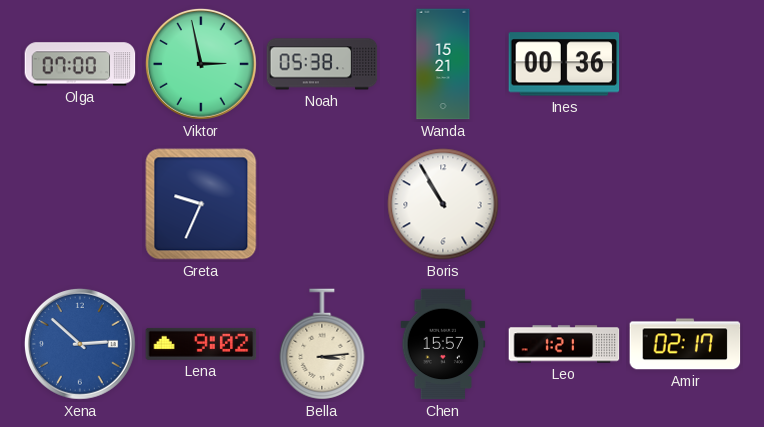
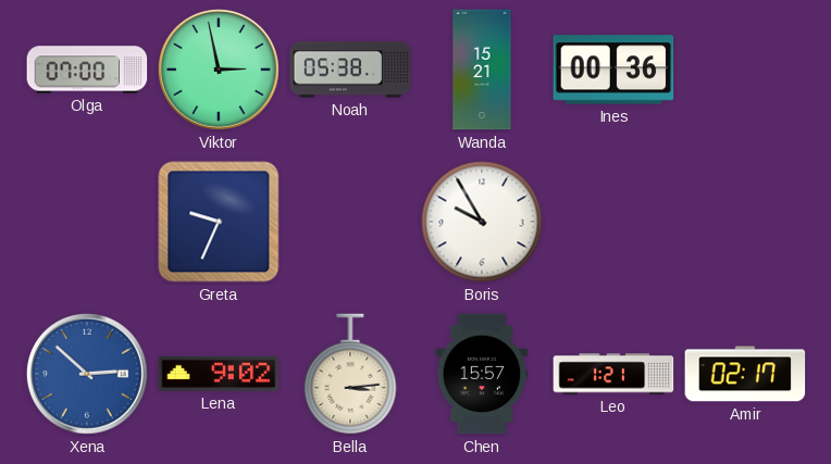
Boris: 10:55 -> 9:55
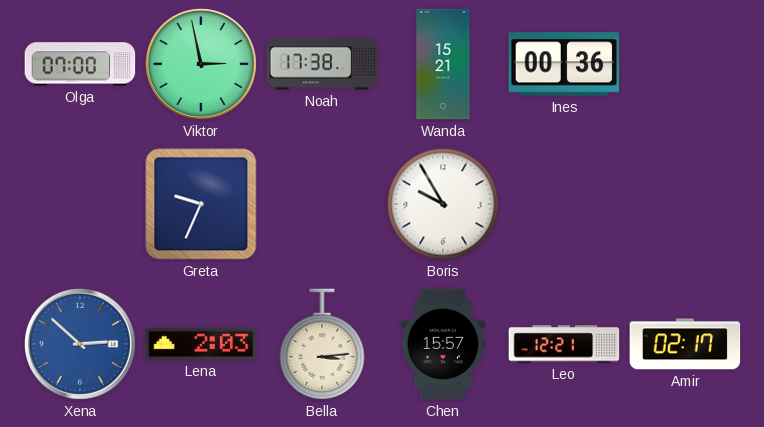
Noah: 05:38 -> 17:38
Lena: 9:02 -> 2:03
Leo: 1:21 -> 12:21
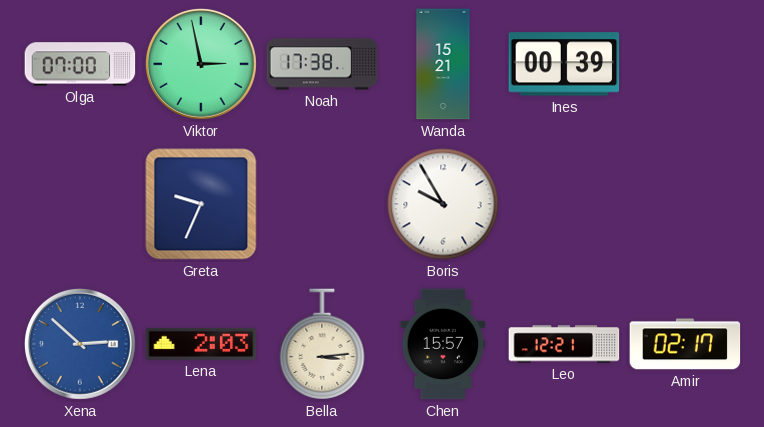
Ines: 00:36 -> 00:39
